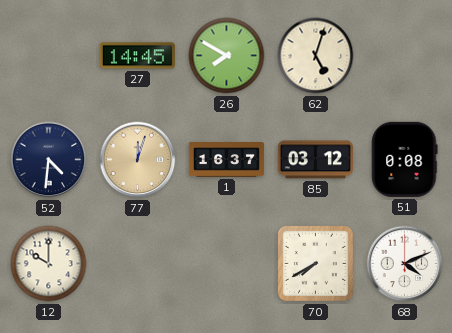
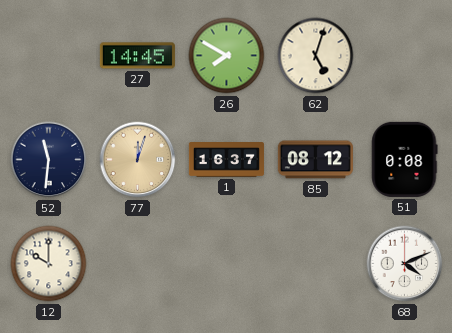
52: 4:31 -> 11:31
85: 03:12 -> 08:12
70: 7:40 -> none
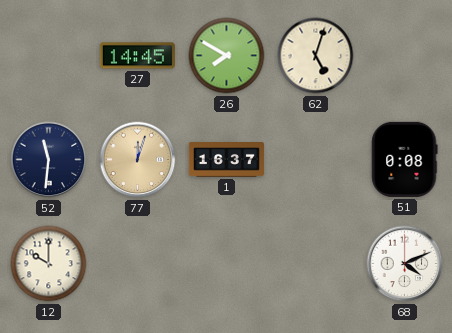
85: 08:12 -> none
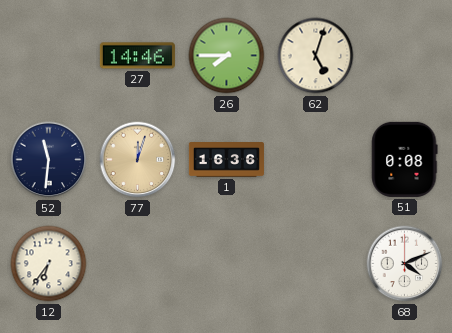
27: 14:45 -> 14:46
26: 7:50 -> 7:45
1: 16:37 -> 16:36
12: 10:00 -> 6:36
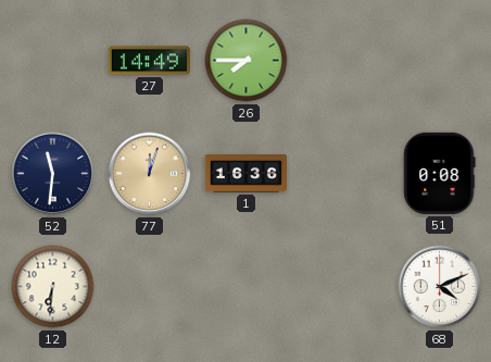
27: 14:46 -> 14:49
62: 5:03 -> none
12: 6:36 -> 6:31
